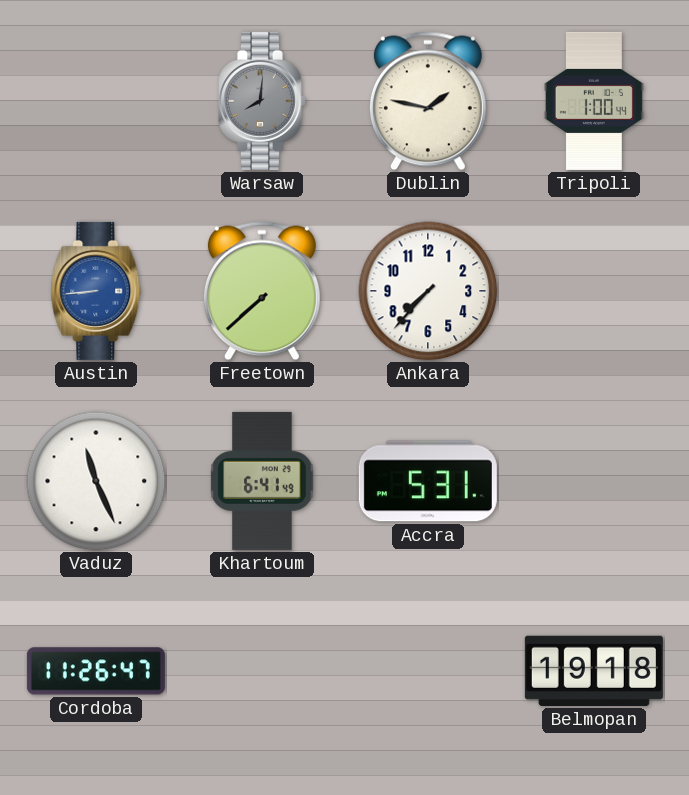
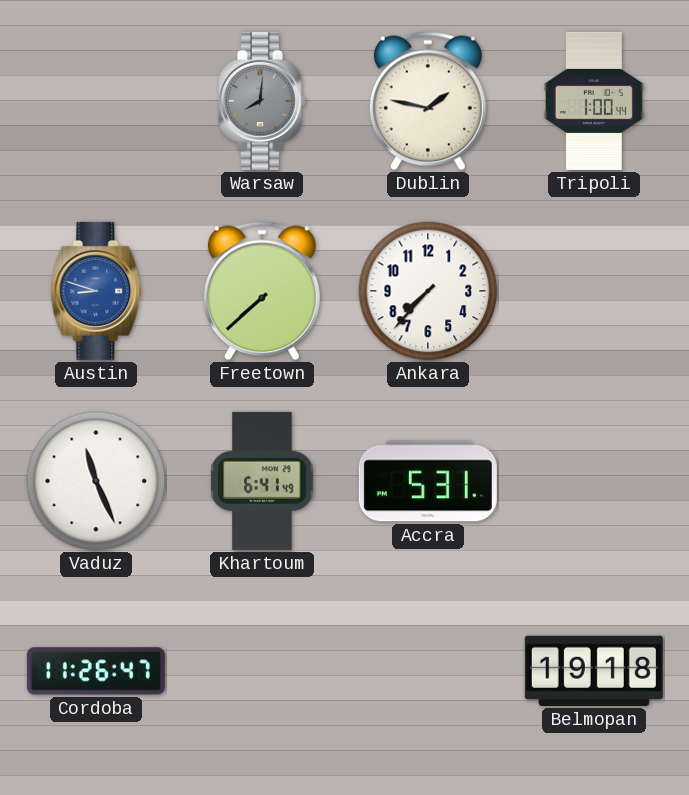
Austin: 8:44 -> 8:48
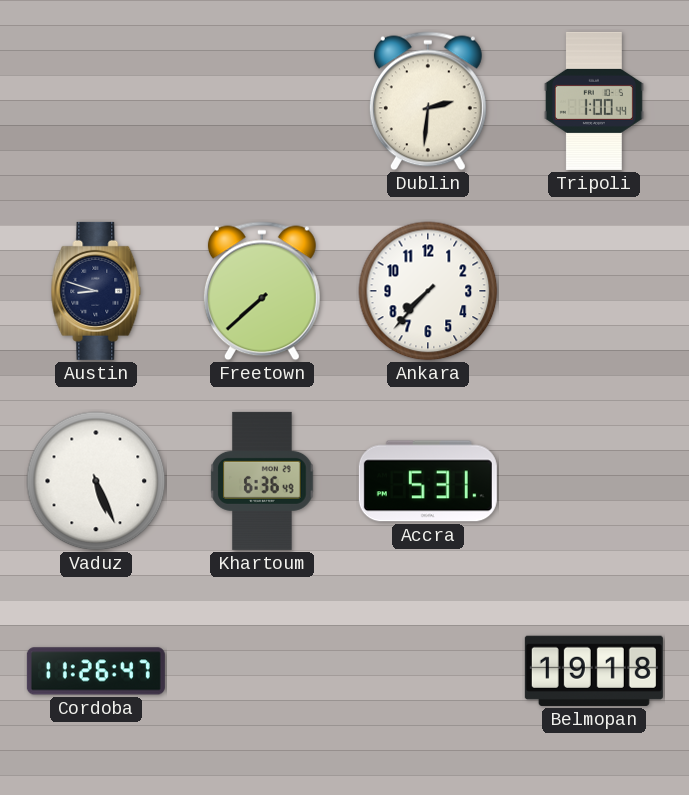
Warsaw: 8:01 -> none
Dublin: 1:47 -> 2:31
Austin dial: blue -> navy
Vaduz: 11:26 -> 5:26
Khartoum: 6:41 -> 6:36
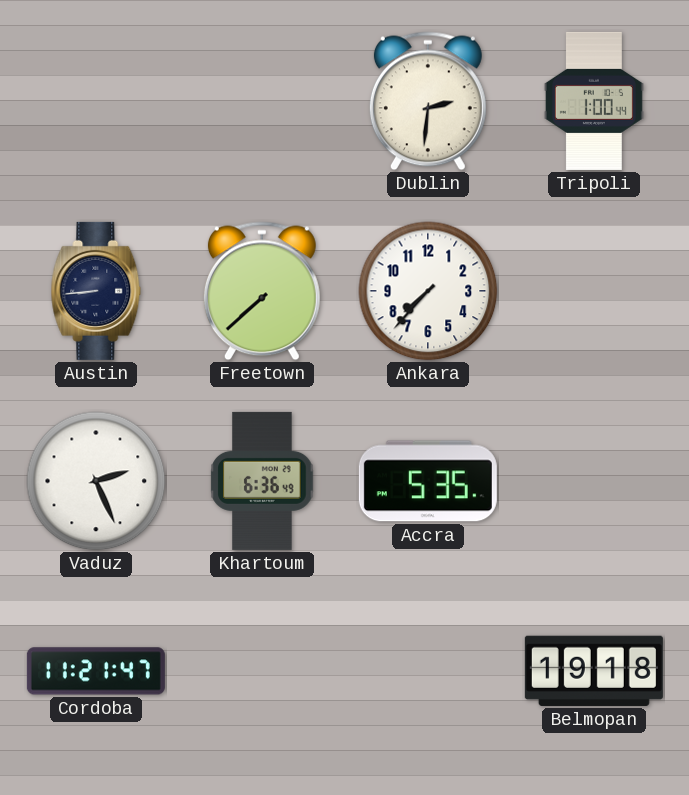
Austin: 8:48 -> 8:44
Vaduz: 5:26 -> 2:26
Accra: 5:31 -> 5:35
Cordoba: 11:26 -> 11:21
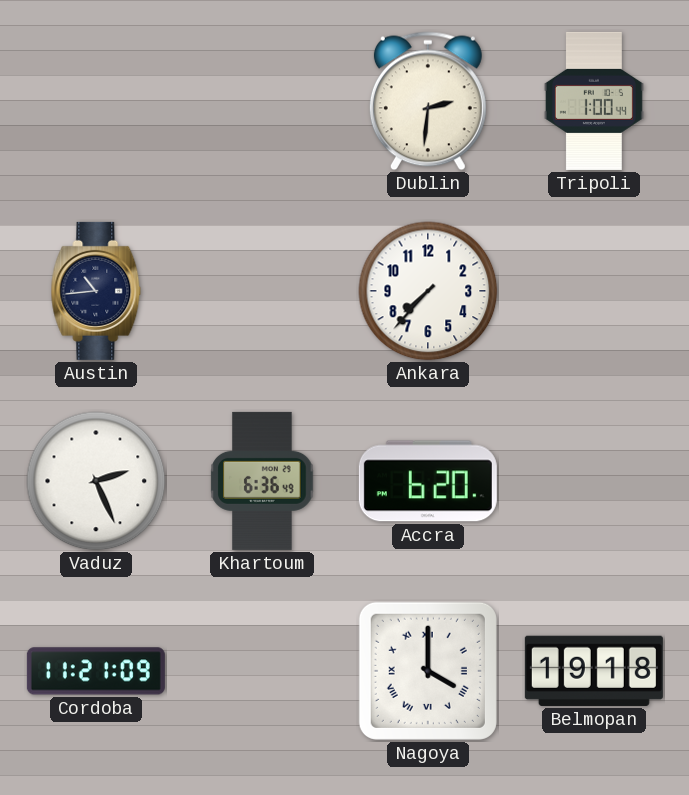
Austin: 8:44 -> 10:44
Freetown: 7:38 -> none
Accra: 5:35 -> 6:20
Cordoba: 11:21:47 -> 11:21:09
Nagoya: none -> 4:00
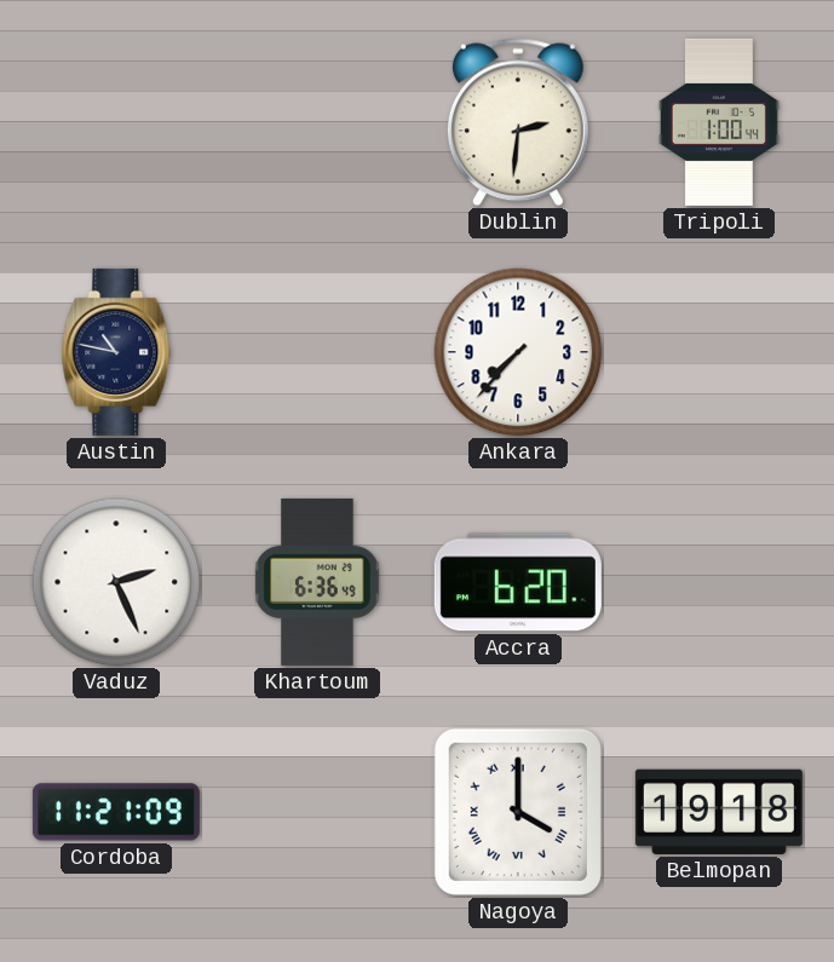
Austin: 10:44 -> 10:47
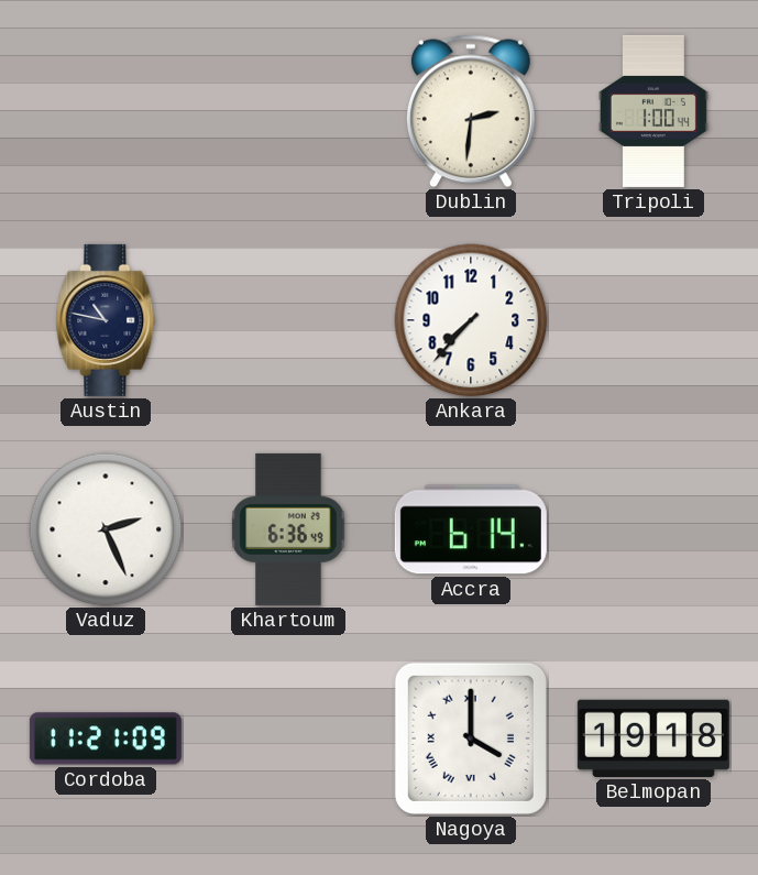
Accra: 6:20 -> 6:14
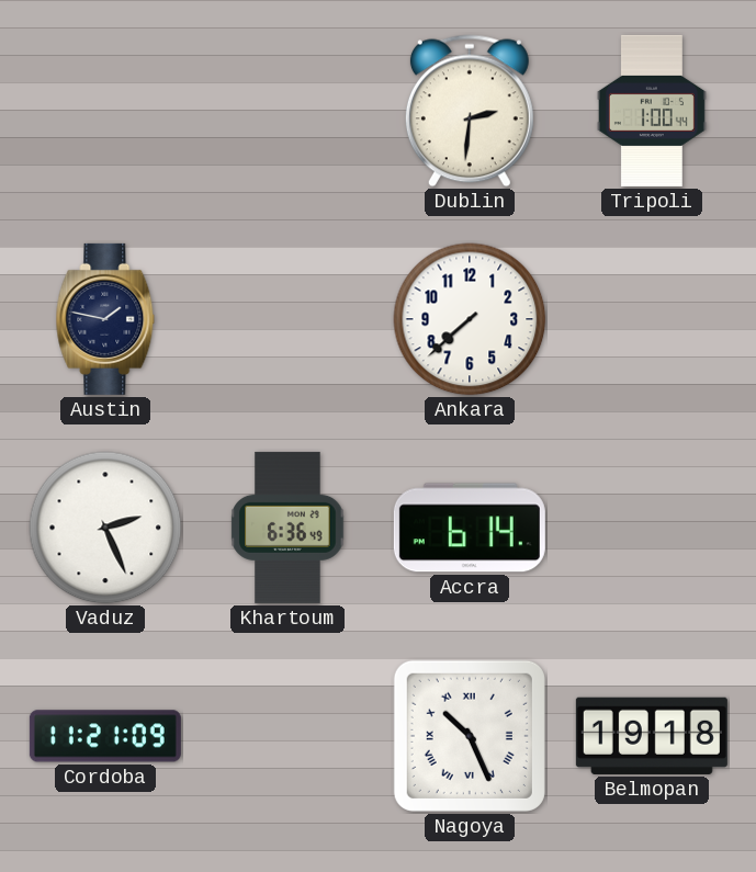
Austin: 10:47 -> 1:47
Ankara: 7:37 -> 7:38
Nagoya: 4:00 -> 10:26
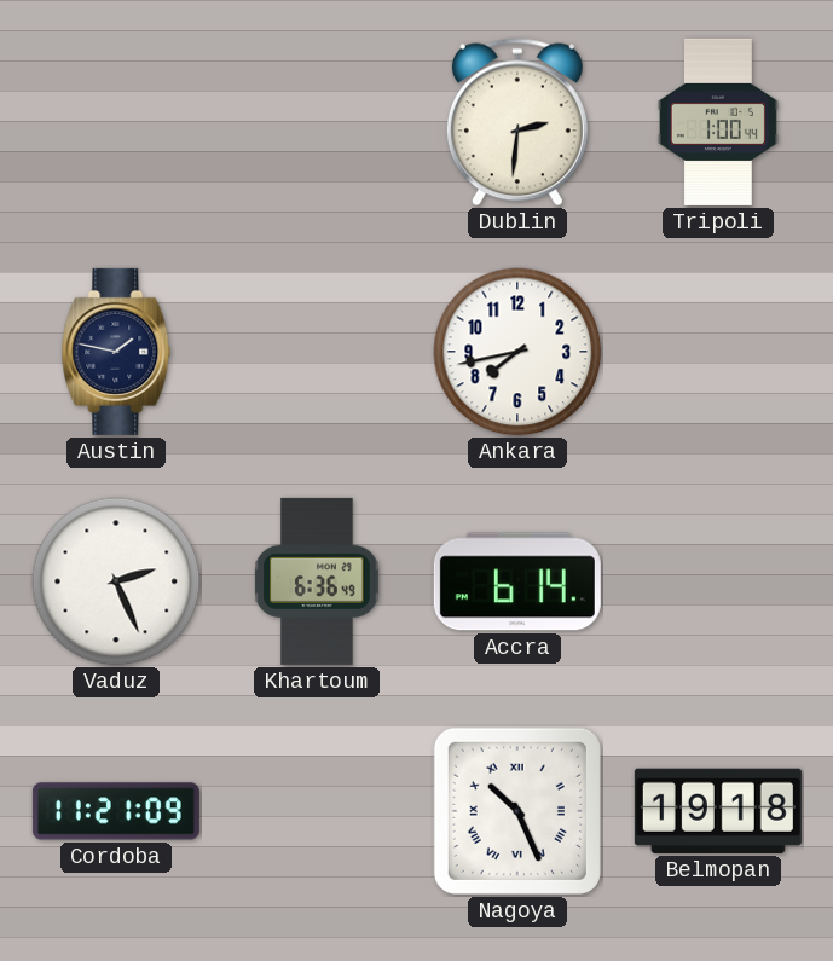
Ankara: 7:38 -> 7:43
